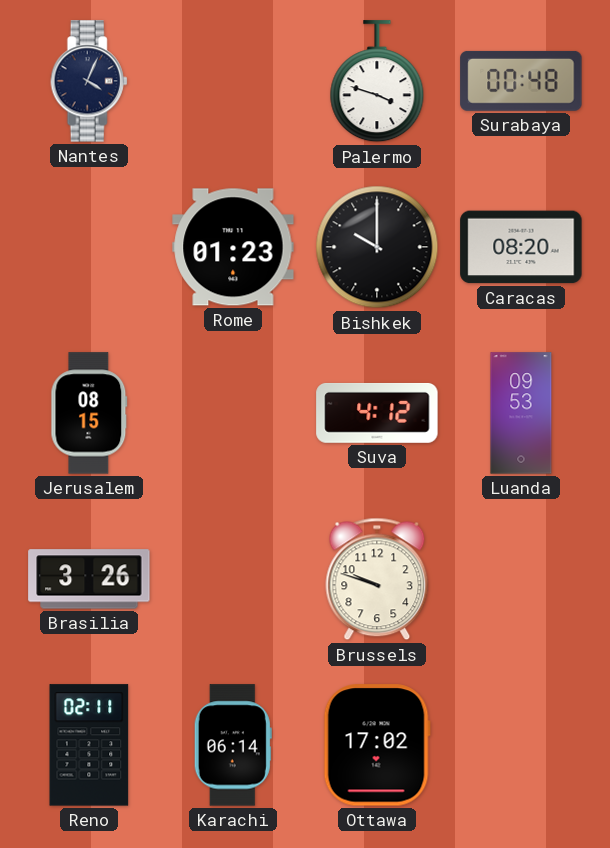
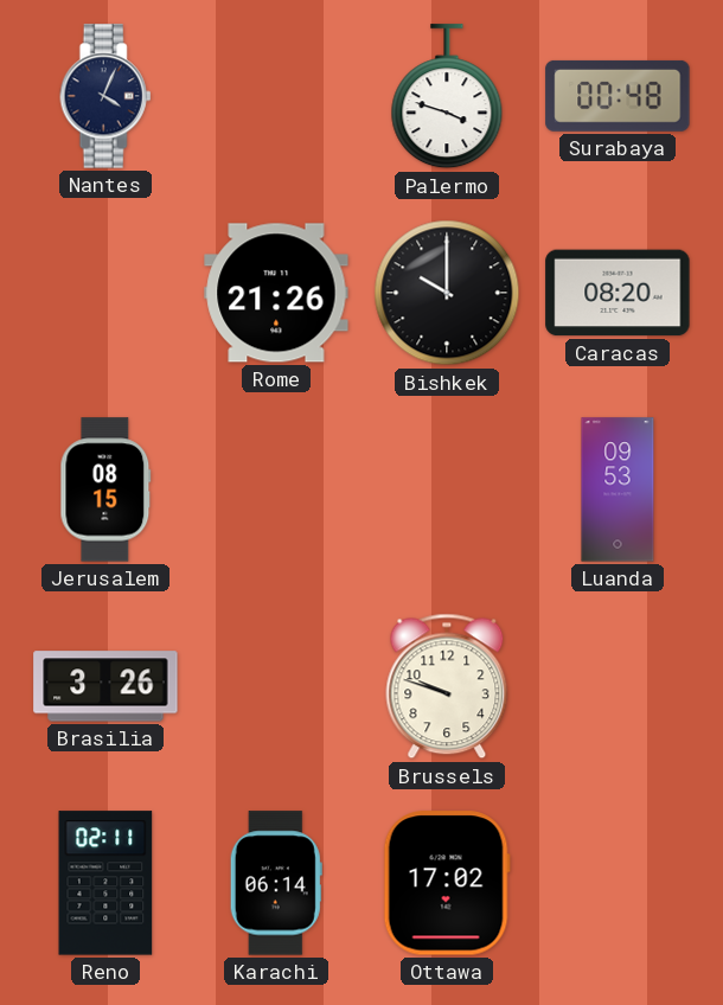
Rome: 01:23 -> 21:26
Suva: 4:12 -> none
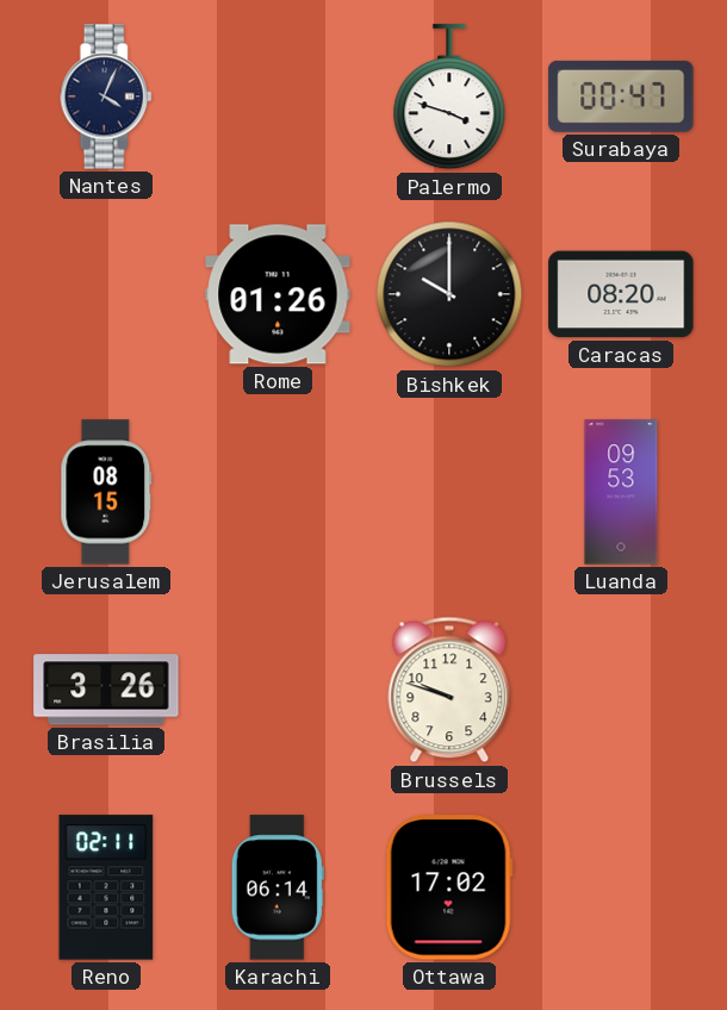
Surabaya: 00:48 -> 00:47
Rome: 21:26 -> 01:26
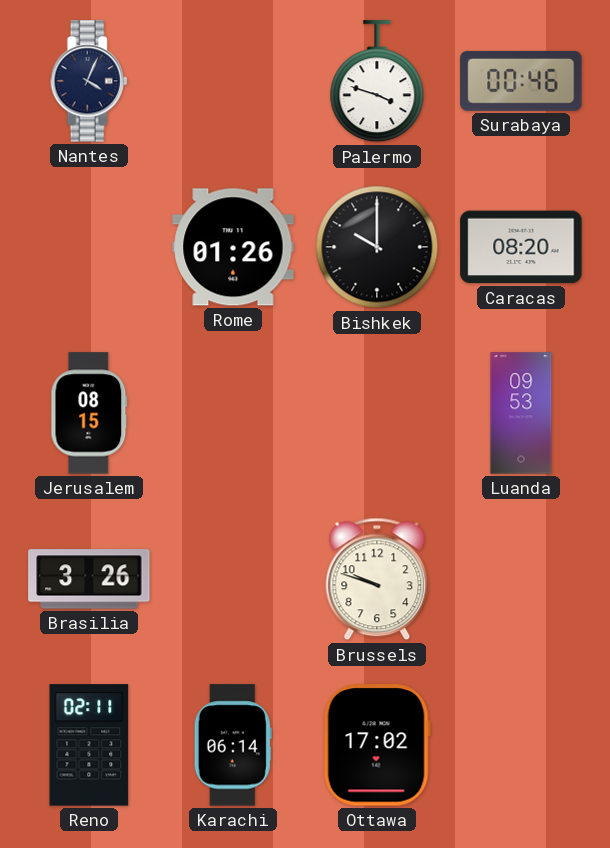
Surabaya: 00:47 -> 00:46
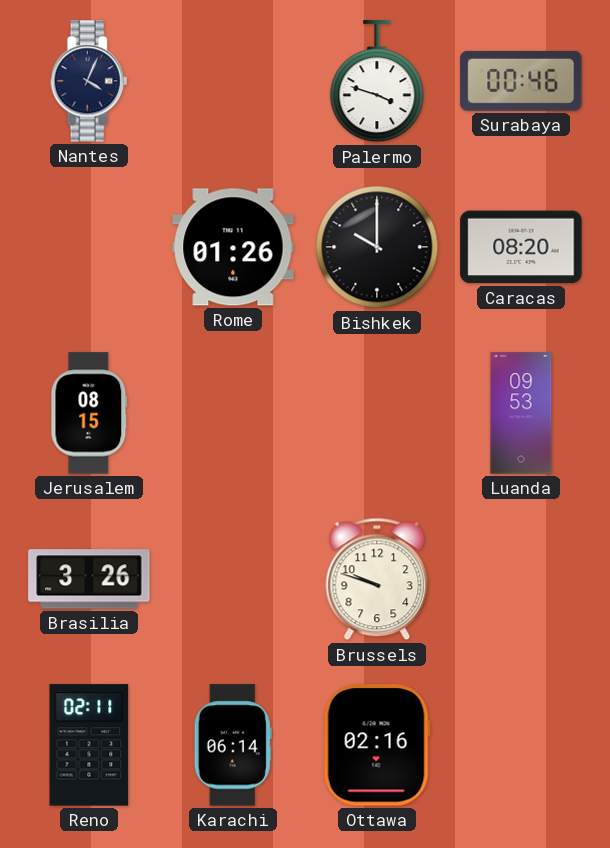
Ottawa: 17:02 -> 02:16
